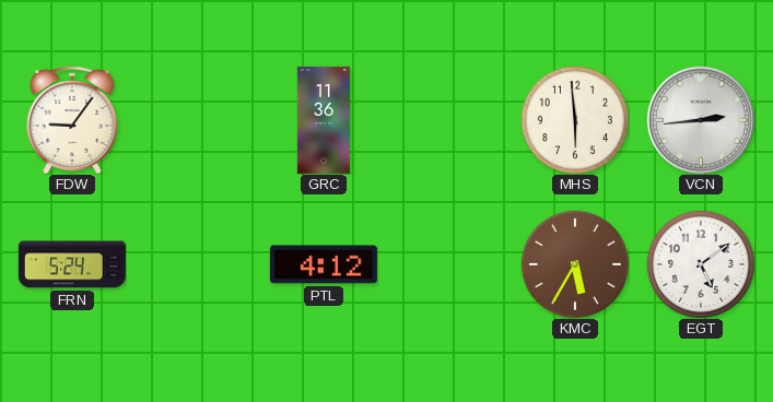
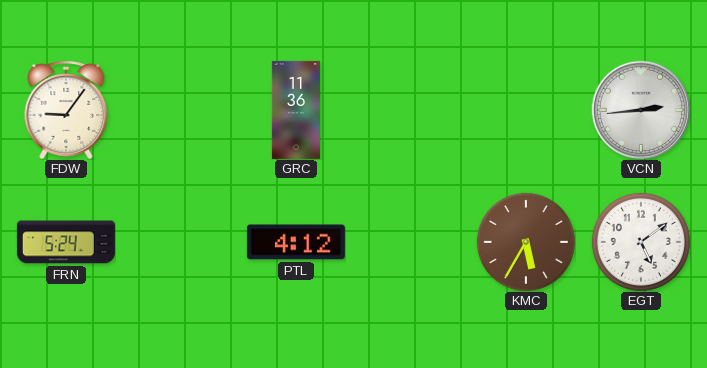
MHS: 5:59 -> none
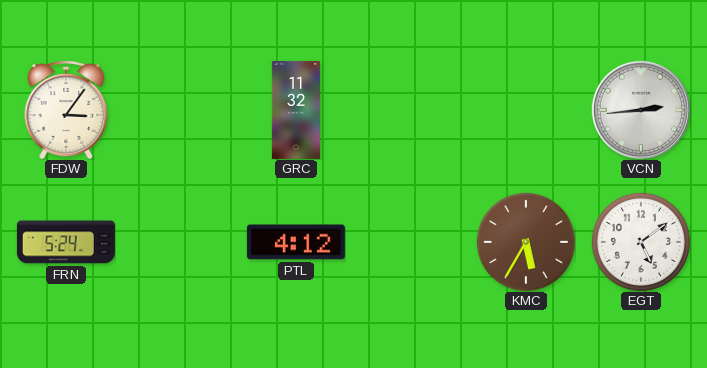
FDW: 9:06 -> 3:06
GRC: 11:36 -> 11:32
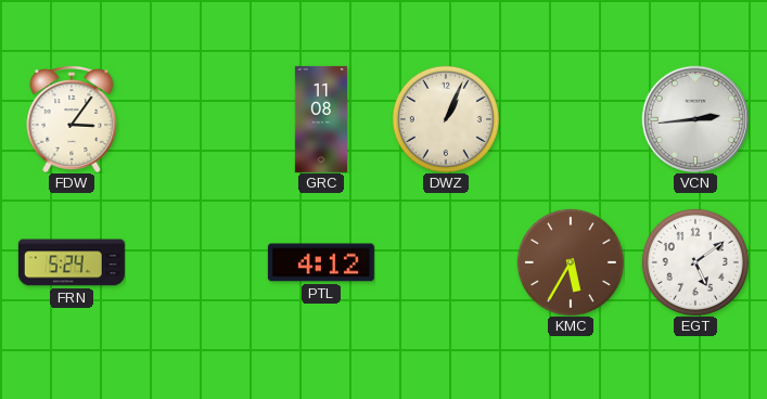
GRC: 11:32 -> 11:08
DWZ: none -> 1:04
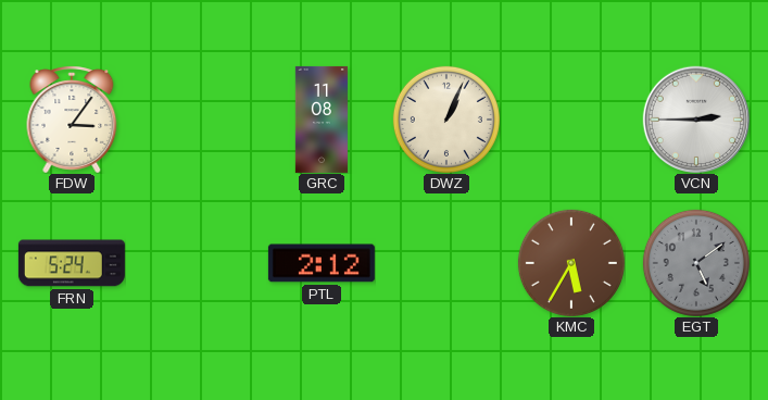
VCN: 2:44 -> 2:45
PTL: 4:12 -> 2:12
EGT dial: white -> grey
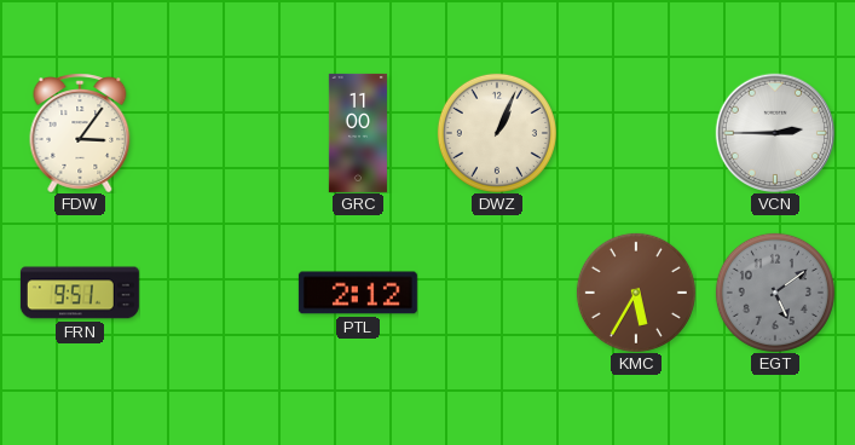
GRC: 11:08 -> 11:00
FRN: 5:24 -> 9:51
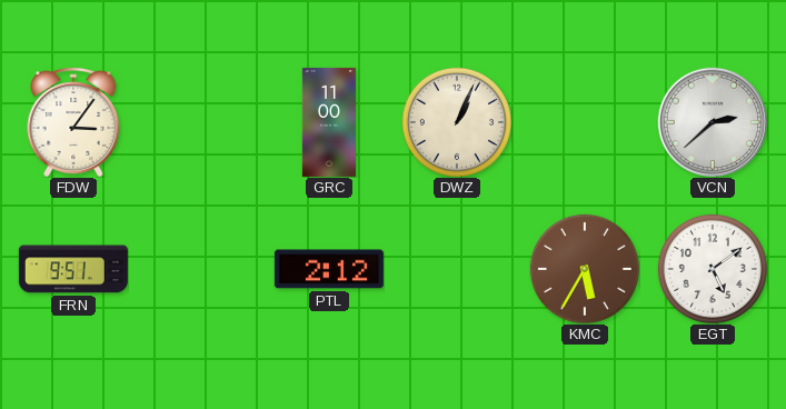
VCN: 2:45 -> 2:38
EGT dial: grey -> white
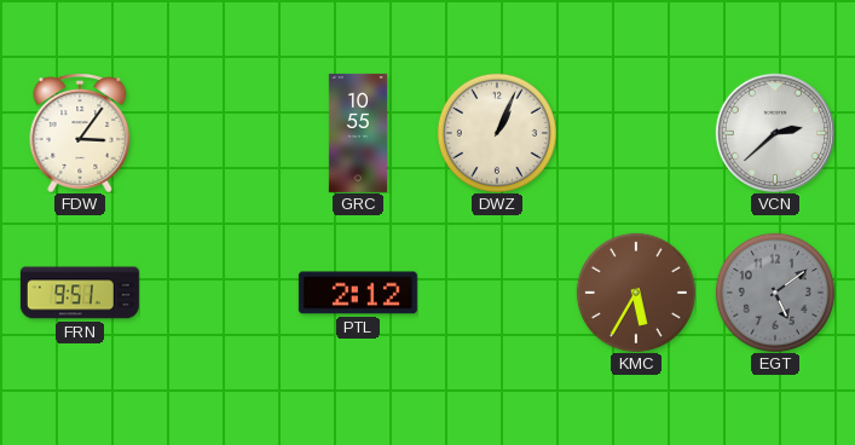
GRC: 11:00 -> 10:55
EGT dial: white -> grey
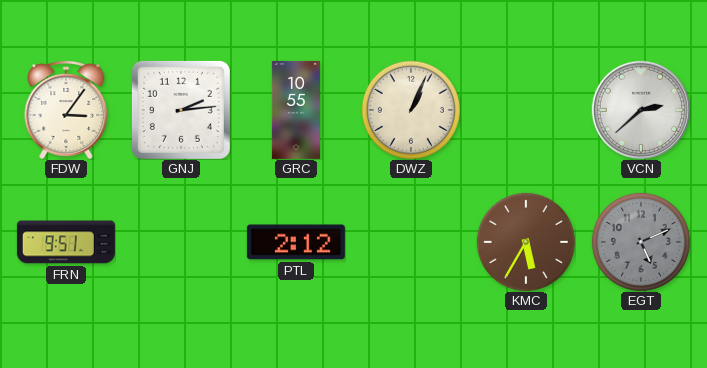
GNJ: none -> 2:14
EGT: 5:09 -> 5:11
